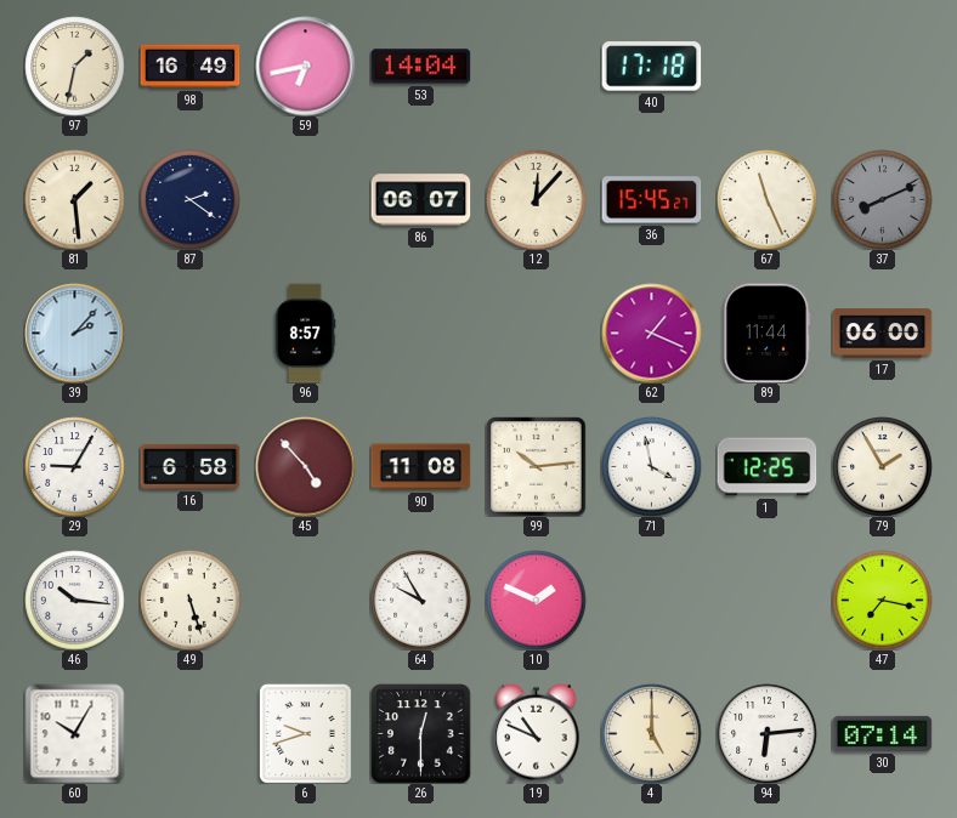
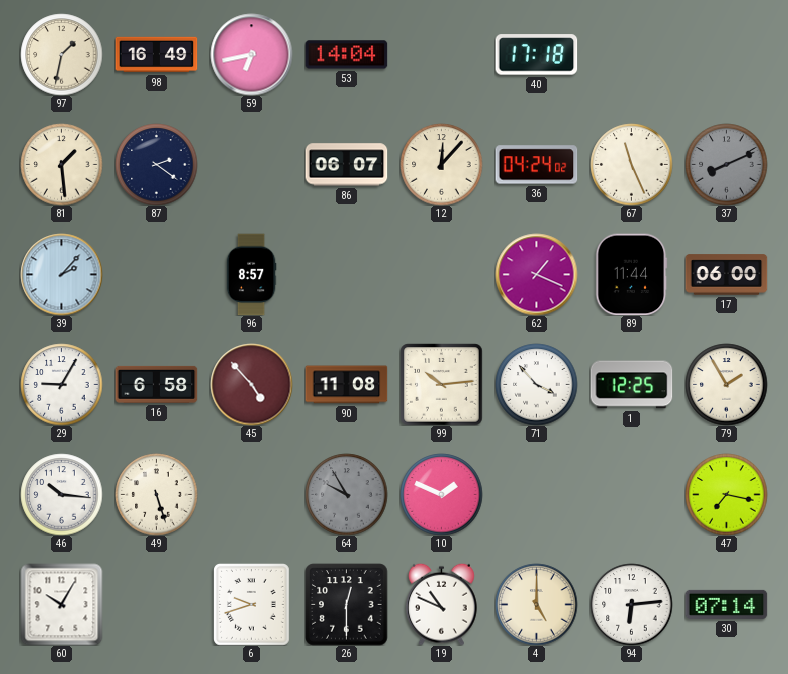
36: 15:45 -> 04:24
71: 3:58 -> 3:53
64 dial: white -> grey
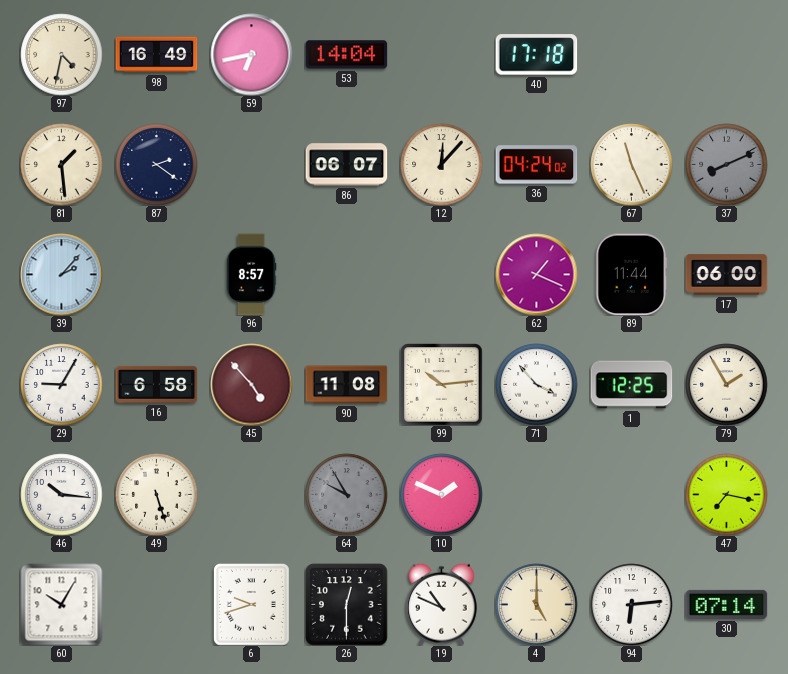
97: 1:32 -> 4:32
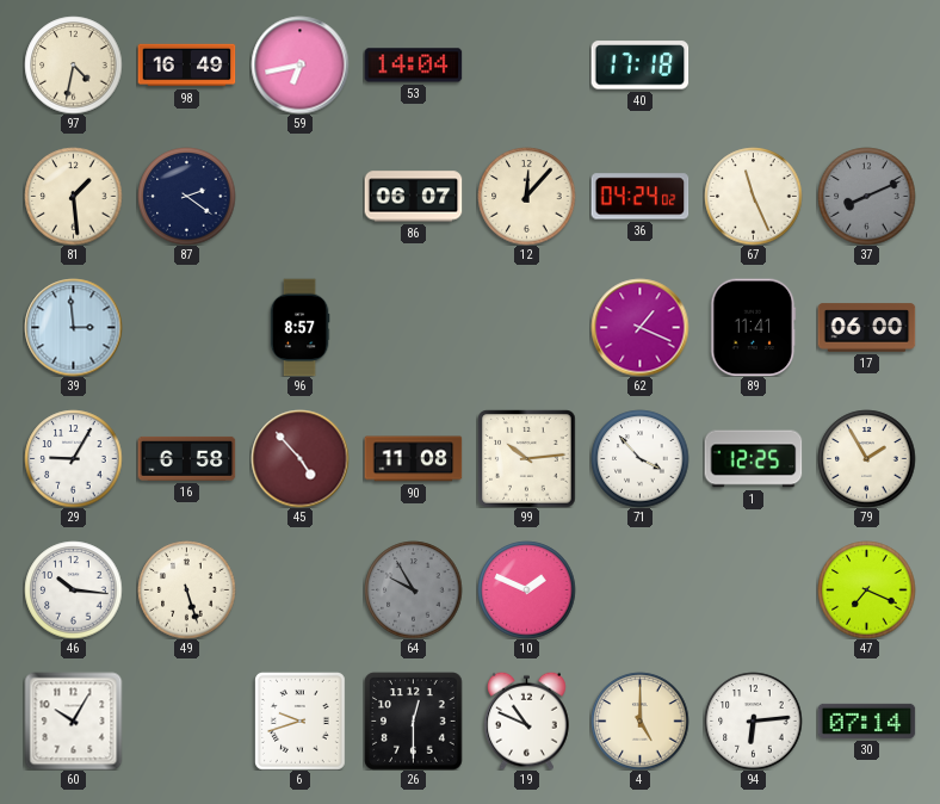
39: 2:07 -> 2:59
89: 11:44 -> 11:41
47: 7:17 -> 7:19
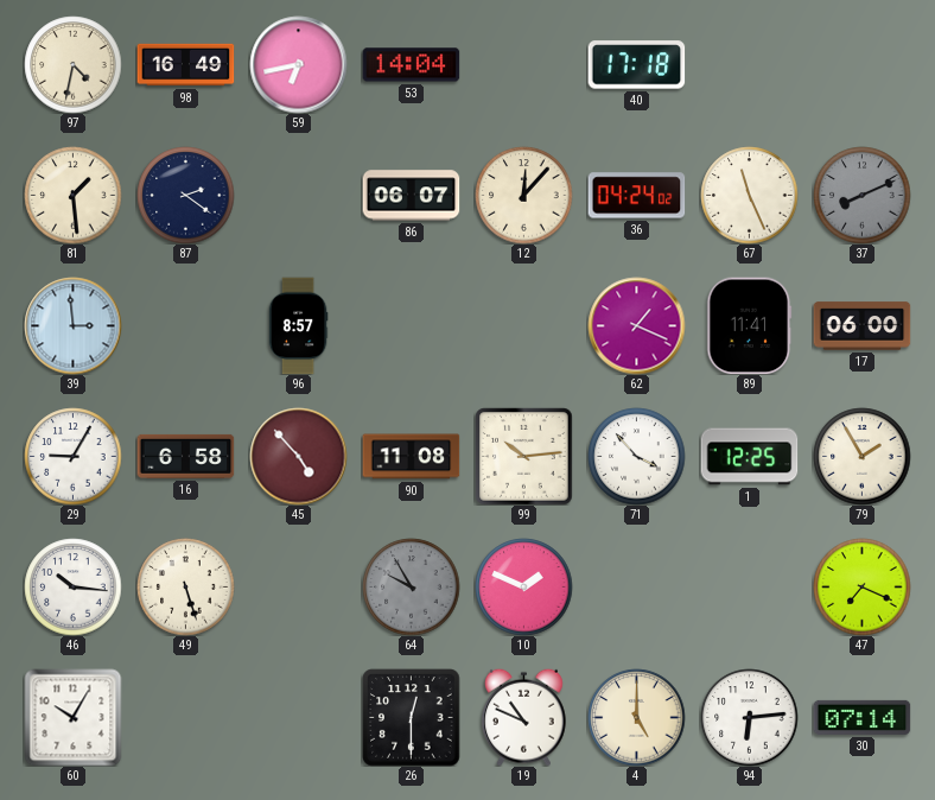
6: 9:42 -> none
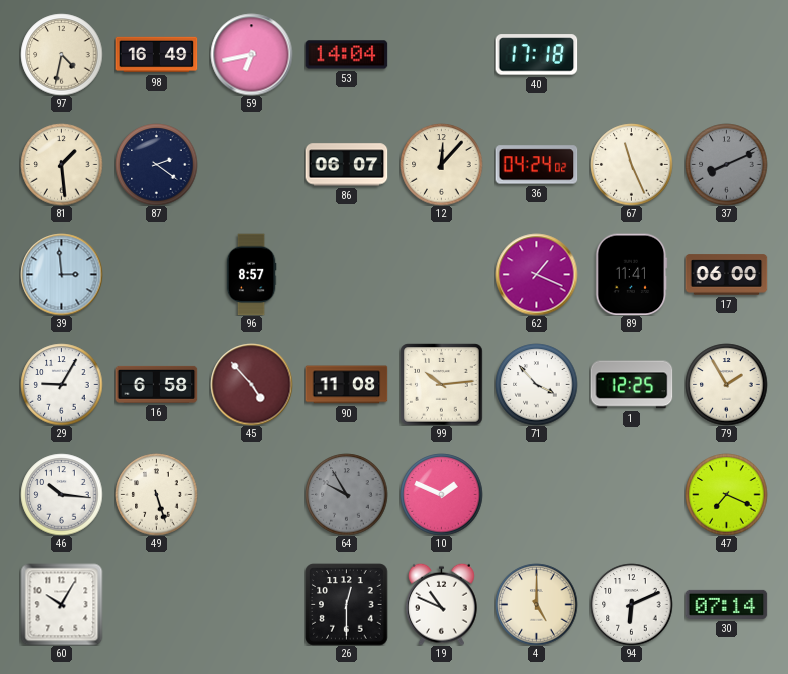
94: 6:14 -> 6:11
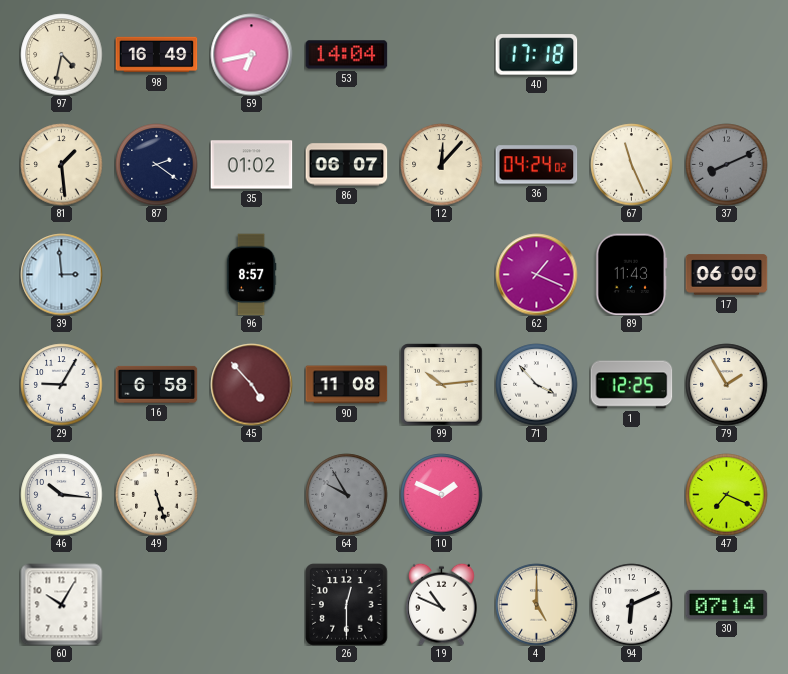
35: none -> 01:02
89: 11:41 -> 11:43
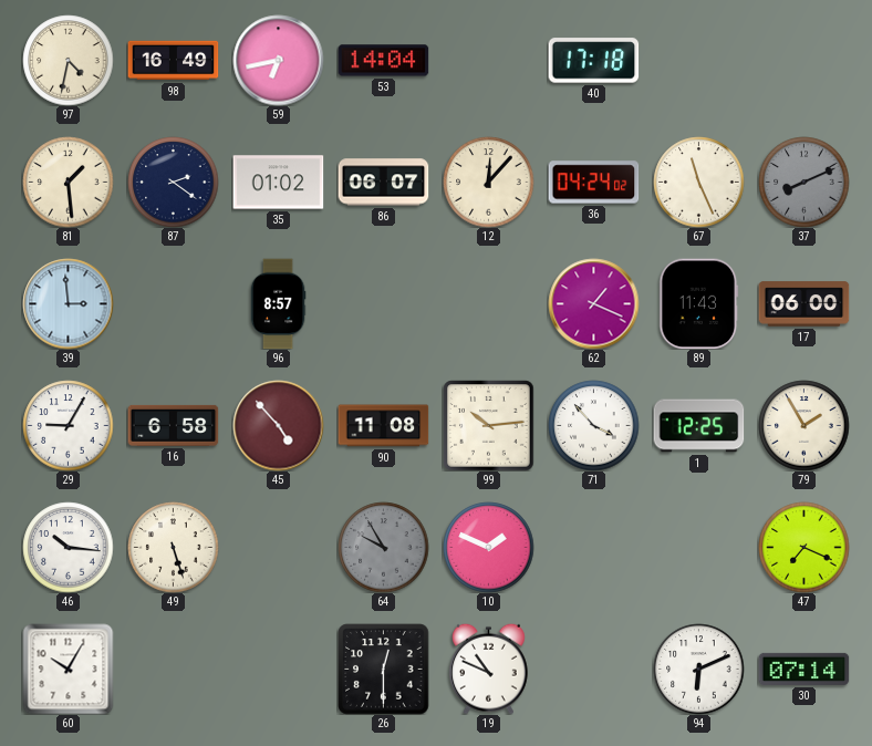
4: 5:00 -> none
